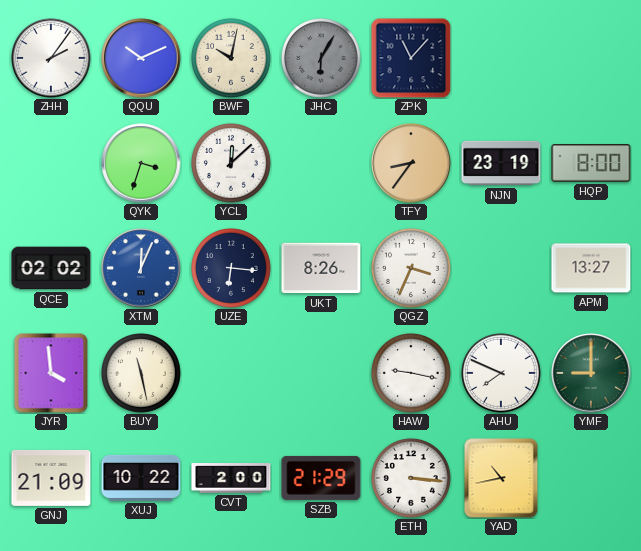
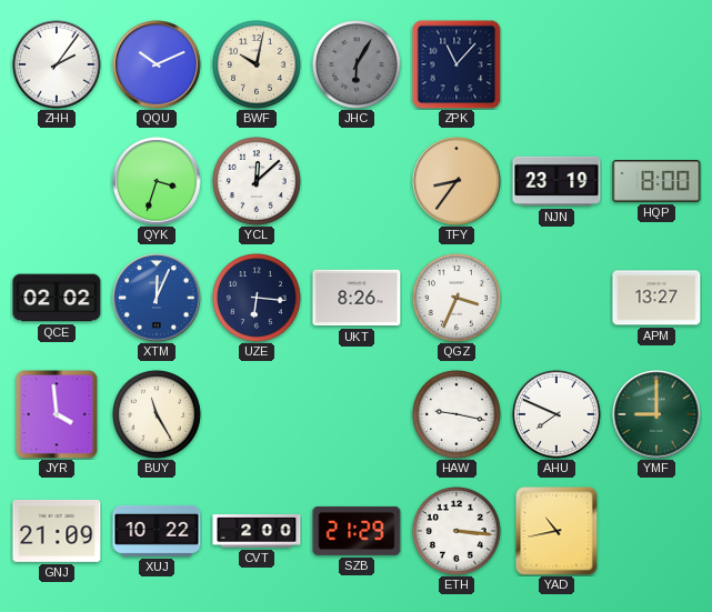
BUY: 11:28 -> 11:25
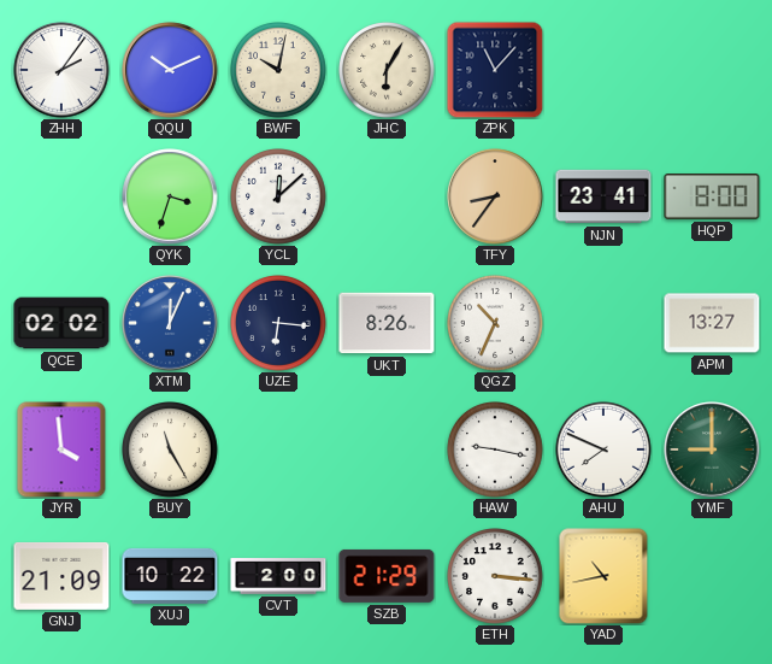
JHC dial: grey -> cream
NJN: 23:19 -> 23:41
QGZ: 3:34 -> 10:34
